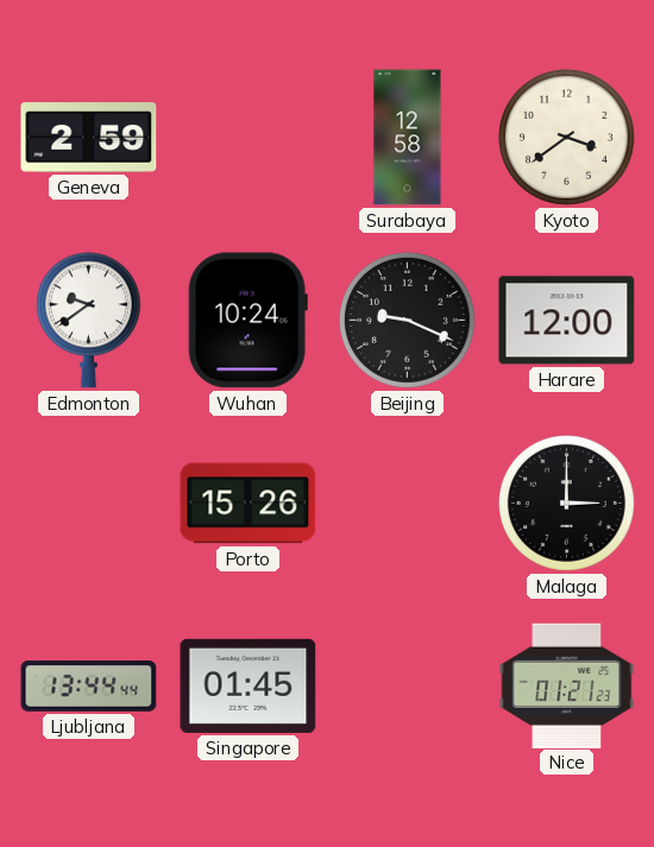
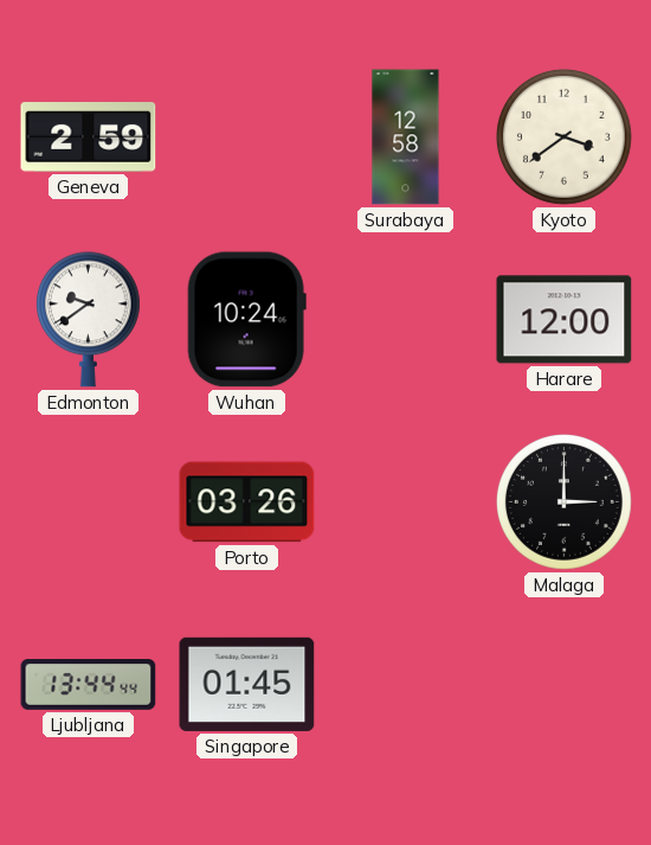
Beijing: 9:19 -> none
Porto: 15:26 -> 03:26
Nice: 01:21 -> none
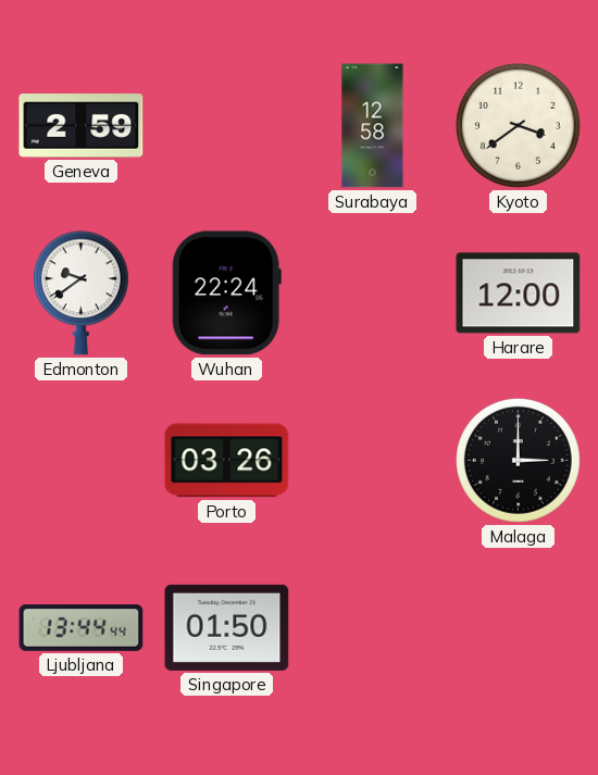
Wuhan: 10:24 -> 22:24
Singapore: 01:45 -> 01:50
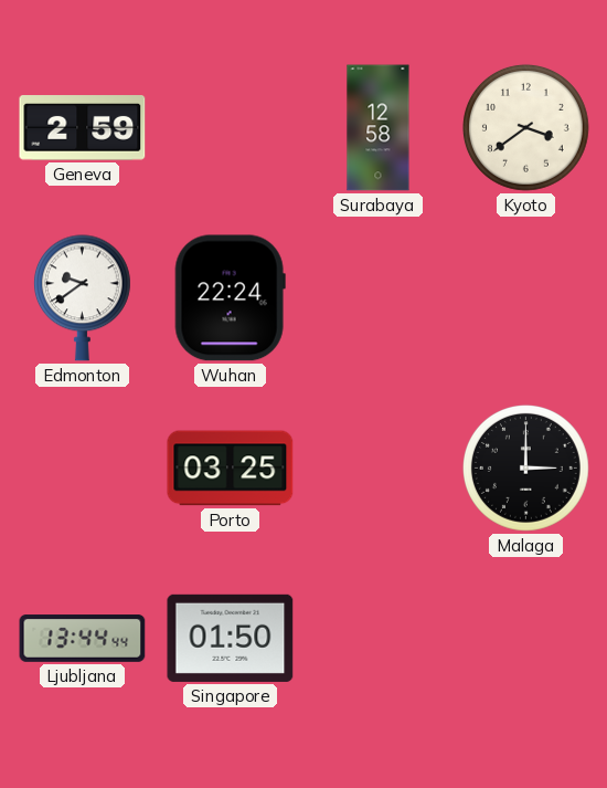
Harare: 12:00 -> none
Porto: 03:26 -> 03:25
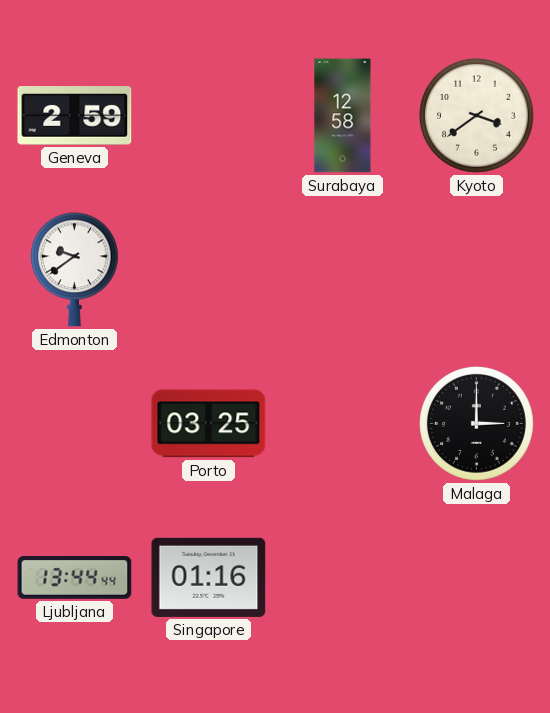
Wuhan: 22:24 -> none
Singapore: 01:50 -> 01:16
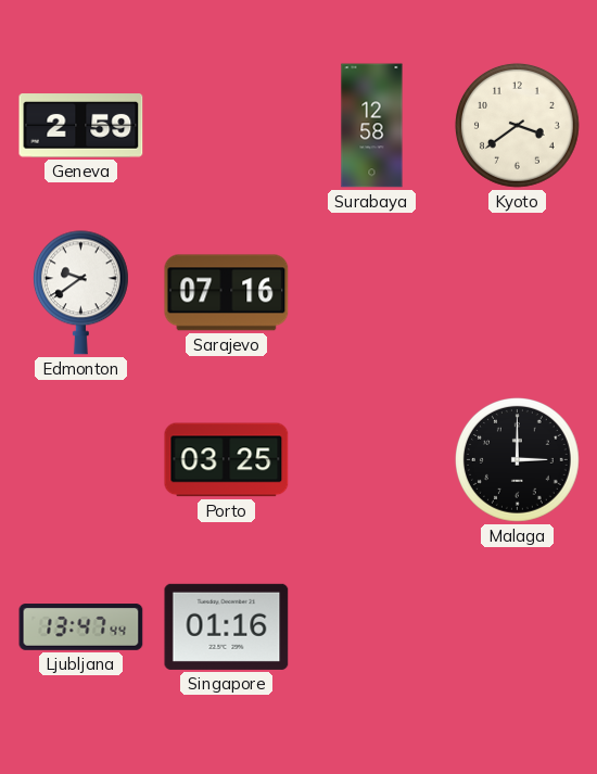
Sarajevo: none -> 07:16
Ljubljana: 13:44 -> 13:47
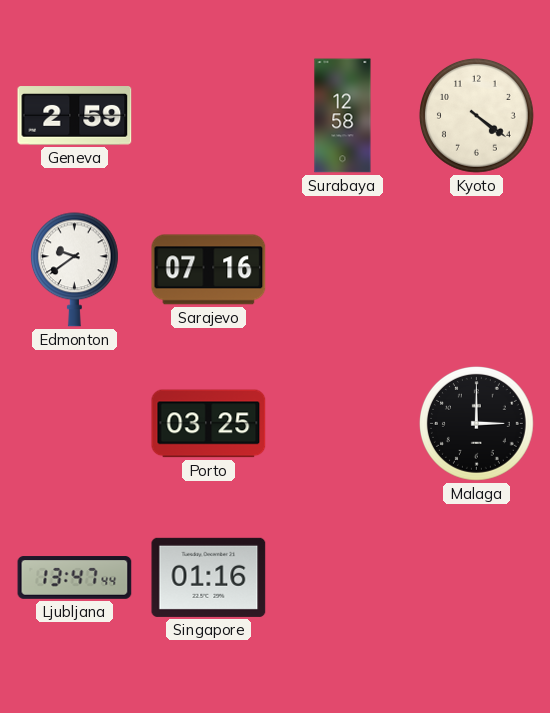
Kyoto: 3:39 -> 4:21
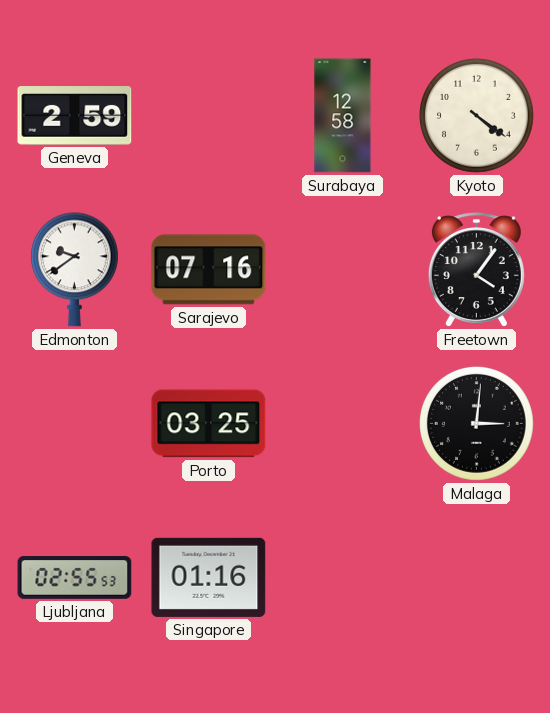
Freetown: none -> 4:06
Malaga: 3:00 -> 3:01
Ljubljana: 13:47 -> 02:55
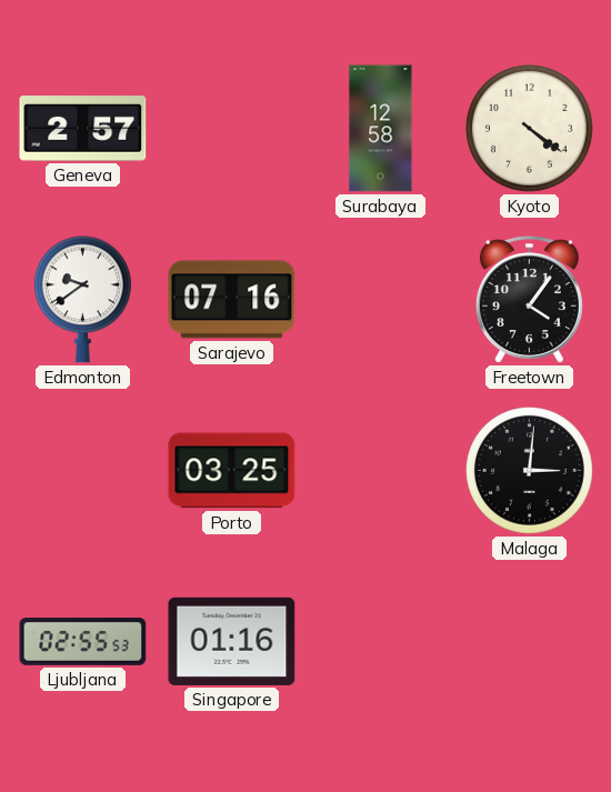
Geneva: 2:59 -> 2:57
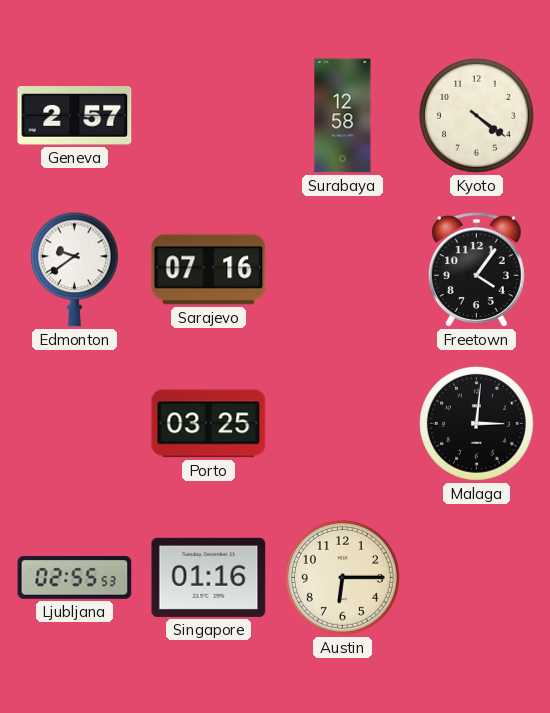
Austin: none -> 6:15
